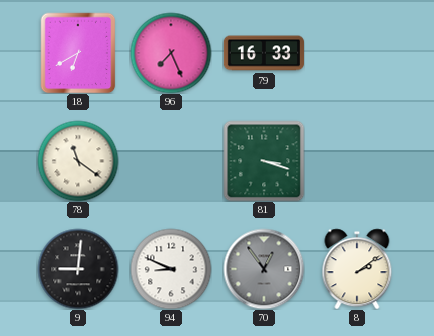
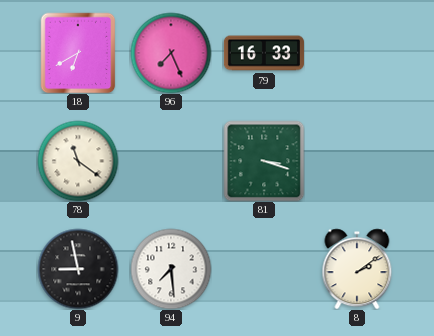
9: 9:01 -> 8:58
94: 8:49 -> 7:29
70: 12:54 -> none
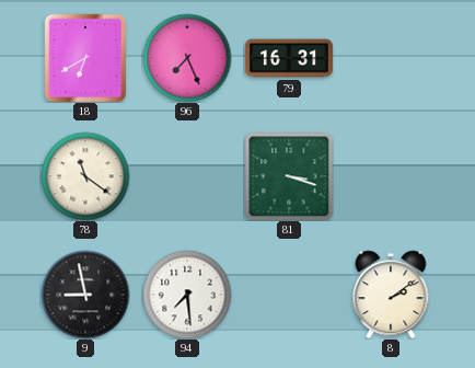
79: 16:33 -> 16:31
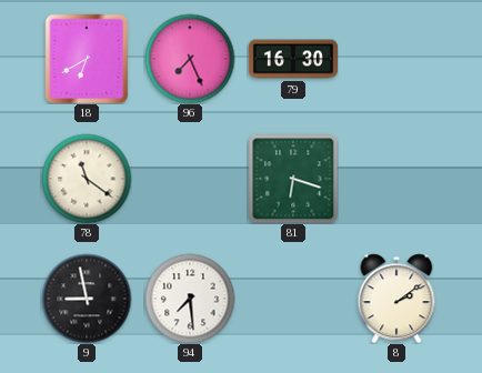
79: 16:31 -> 16:30
81: 3:18 -> 6:18
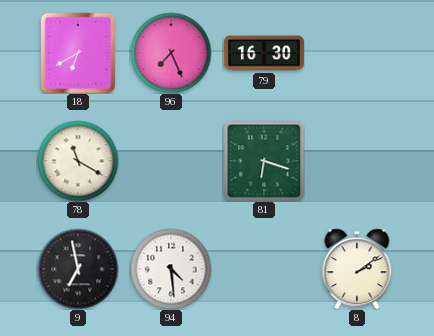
78: 11:21 -> 11:20
9: 8:58 -> 6:58
94: 7:29 -> 4:29
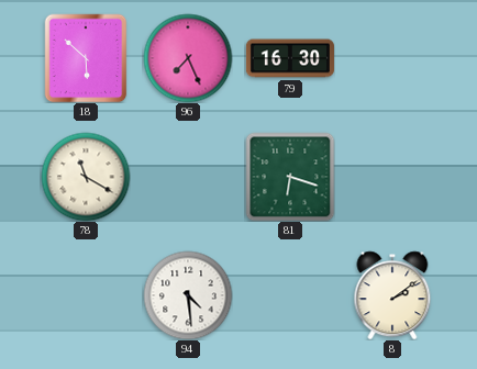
18: 6:40 -> 5:52
9: 6:58 -> none
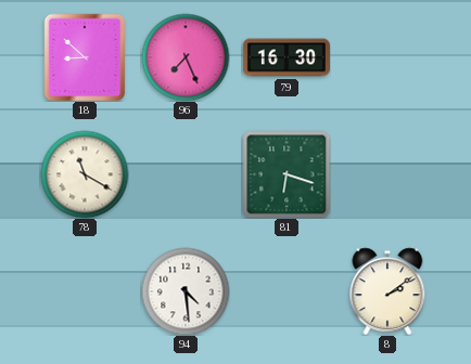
18: 5:52 -> 8:52
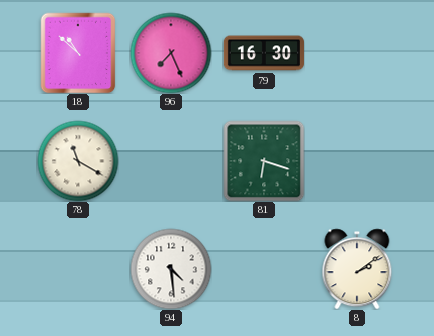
18: 8:52 -> 10:52
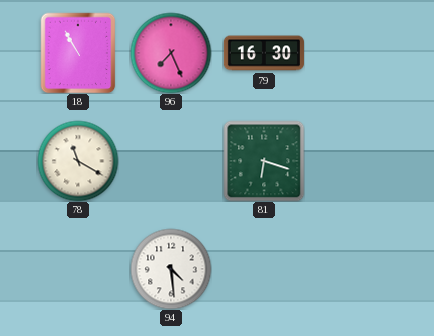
18: 10:52 -> 10:55
8: 2:09 -> none
